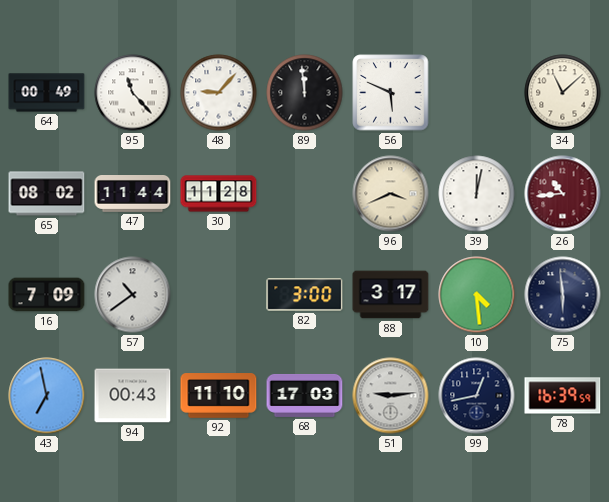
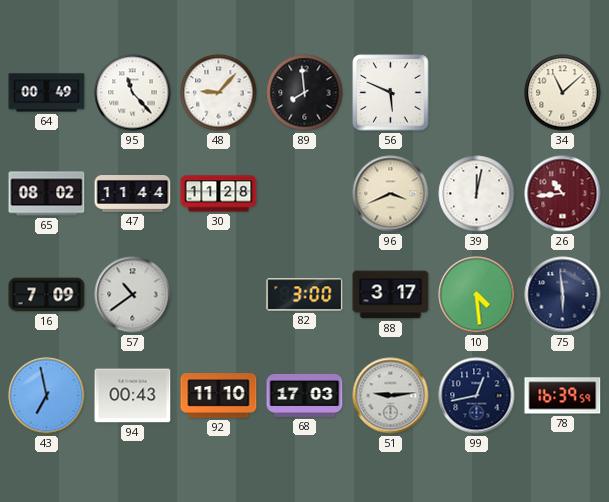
89: 11:59 -> 7:59
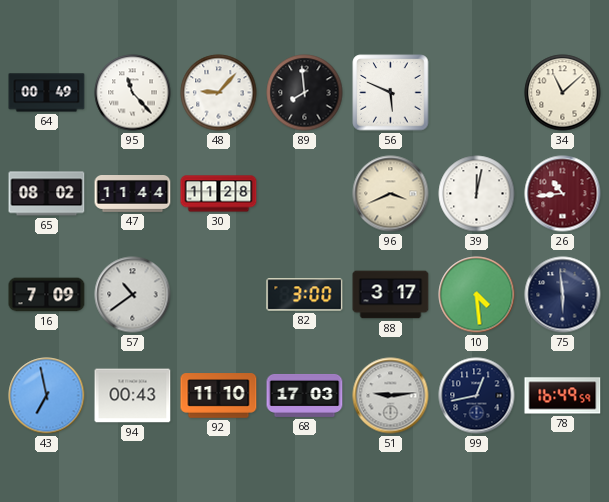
78: 16:39 -> 16:49
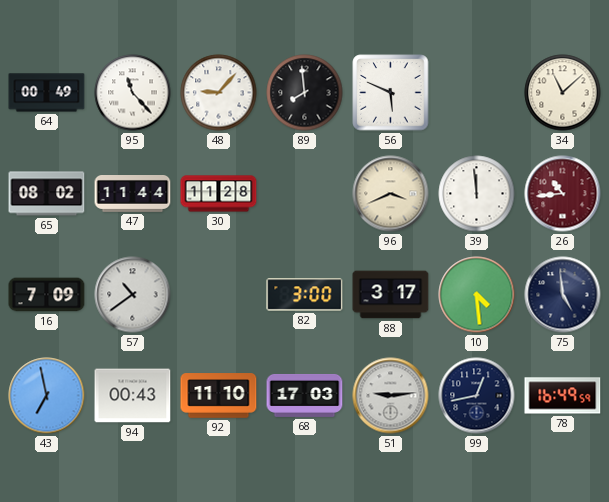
39: 12:02 -> 11:59
75: 5:59 -> 4:59
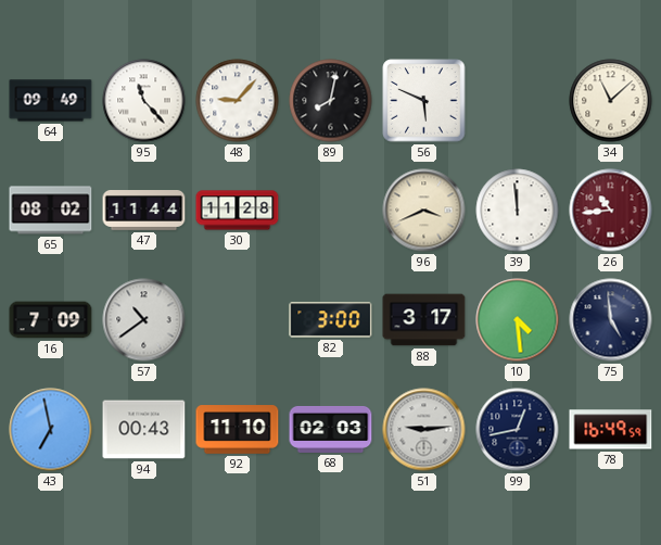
64: 00:49 -> 09:49
89: 7:59 -> 8:02
68: 17:03 -> 02:03
